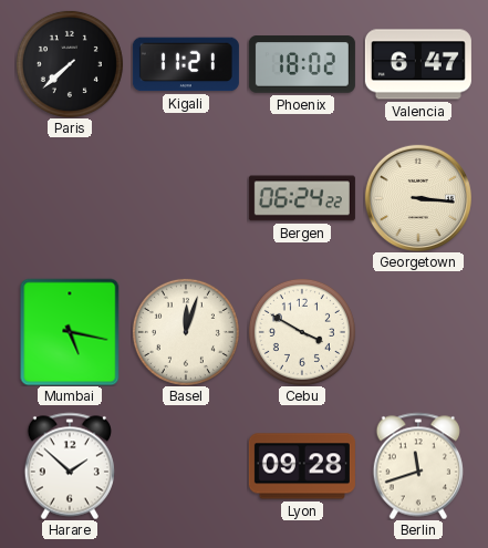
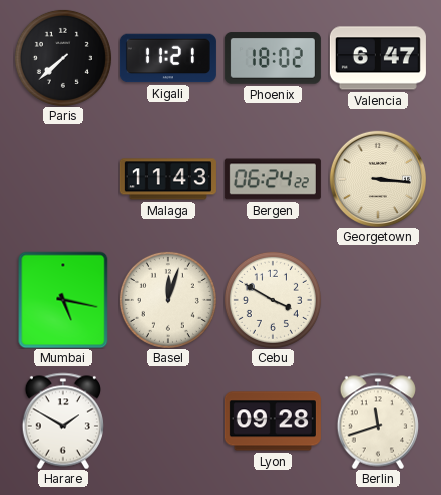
Malaga: none -> 11:43
Harare: 1:52 -> 1:50
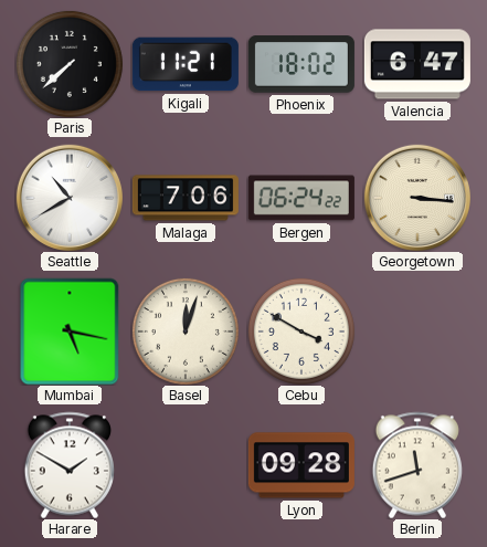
Seattle: none -> 10:40
Malaga: 11:43 -> 7:06
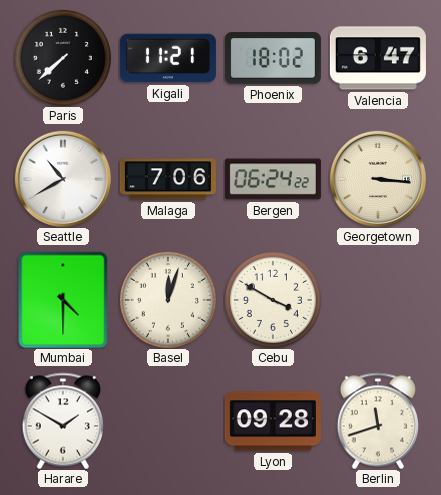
Mumbai: 5:17 -> 4:30
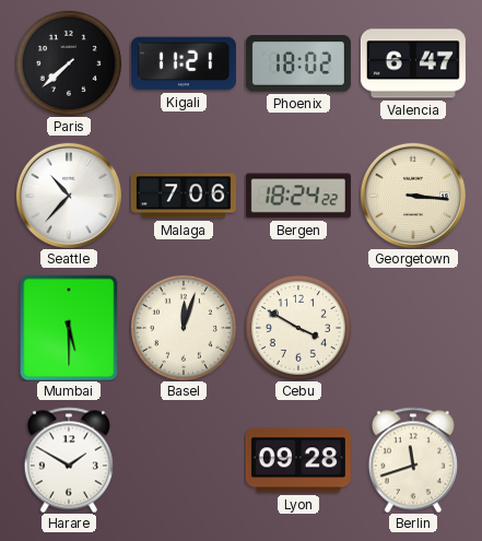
Seattle: 10:40 -> 10:37
Bergen: 06:24 -> 18:24
Mumbai: 4:30 -> 5:30
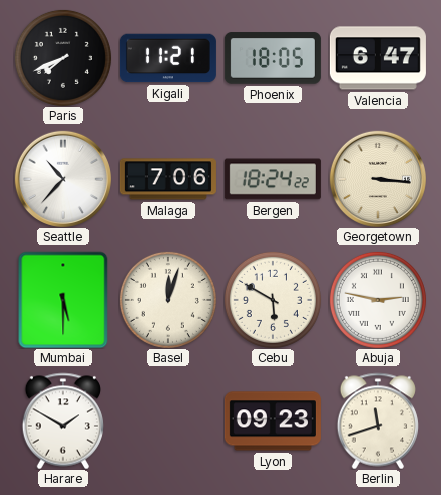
Paris: 7:38 -> 7:41
Phoenix: 18:02 -> 18:05
Cebu: 3:50 -> 5:50
Abuja: none -> 2:47
Lyon: 09:28 -> 09:23
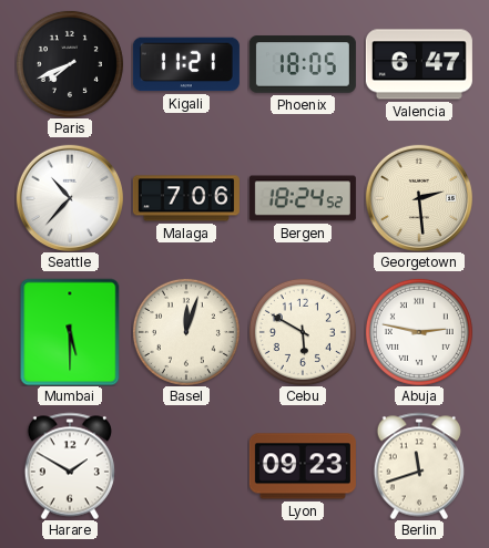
Bergen: 18:24:22 -> 18:24:52
Georgetown: 3:16 -> 2:29
